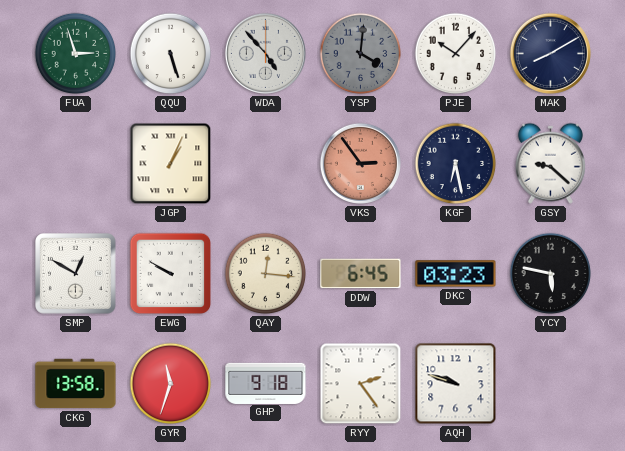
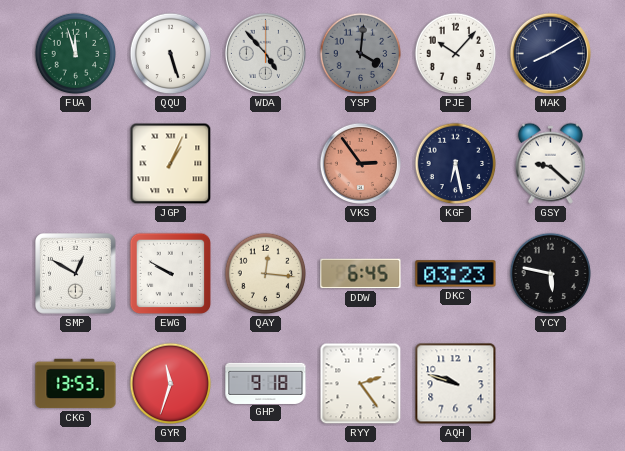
FUA: 2:57 -> 11:57
CKG: 13:58 -> 13:53
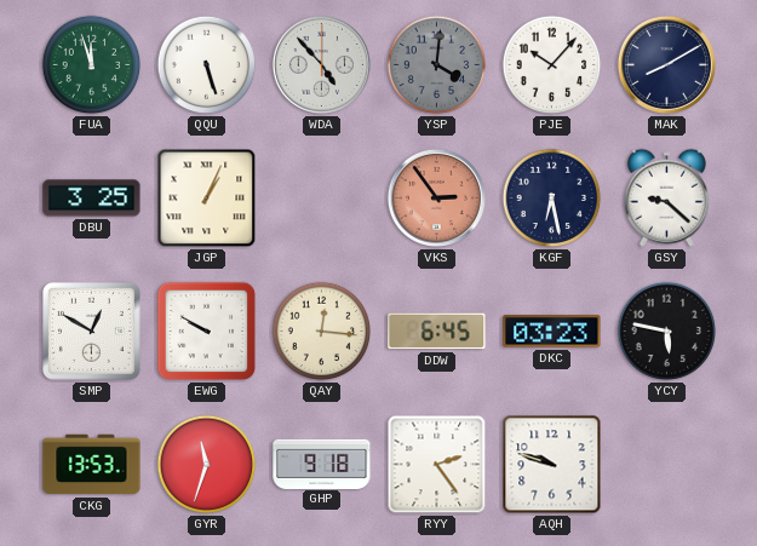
DBU: none -> 3:25
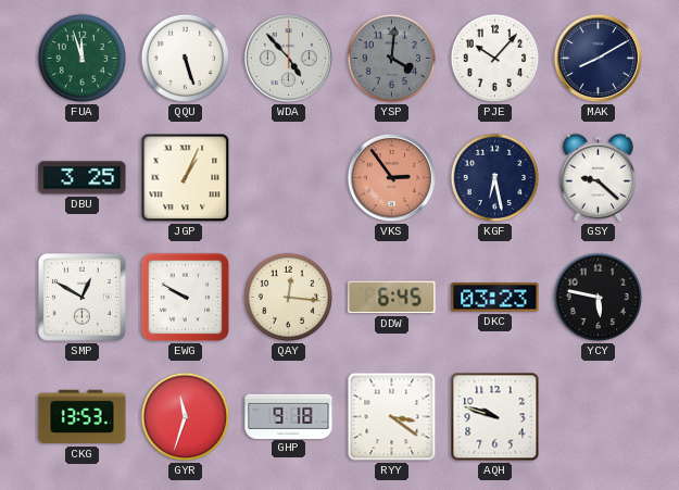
RYY: 2:24 -> 3:21
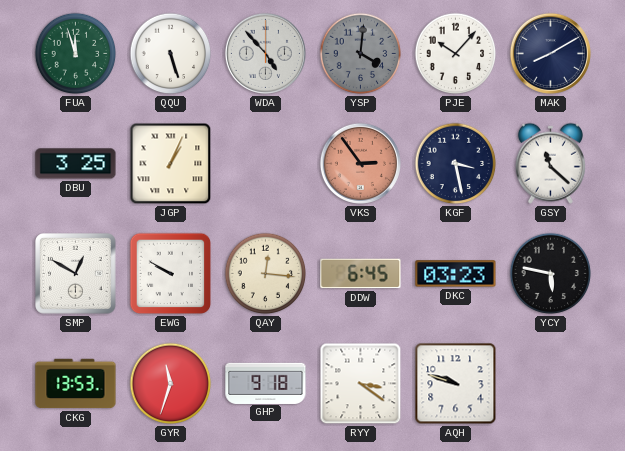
KGF: 6:28 -> 3:28
GSY: 9:22 -> 11:22
